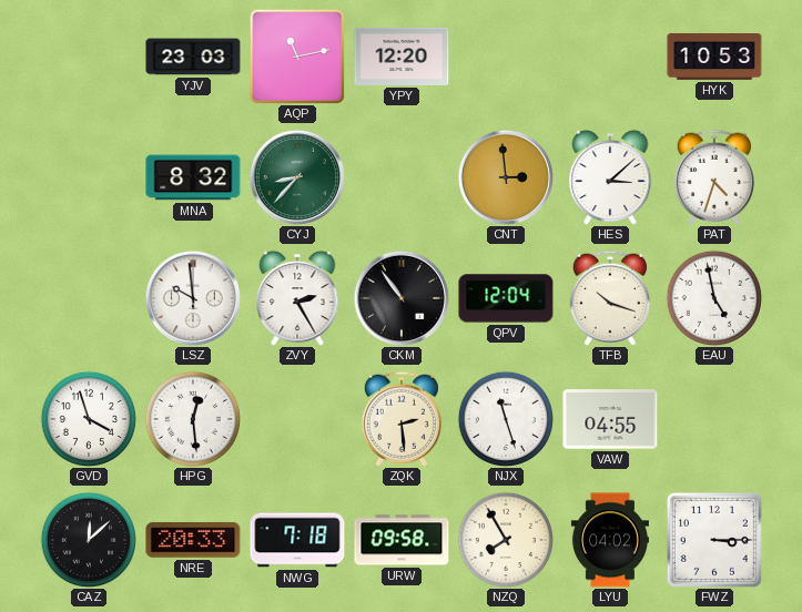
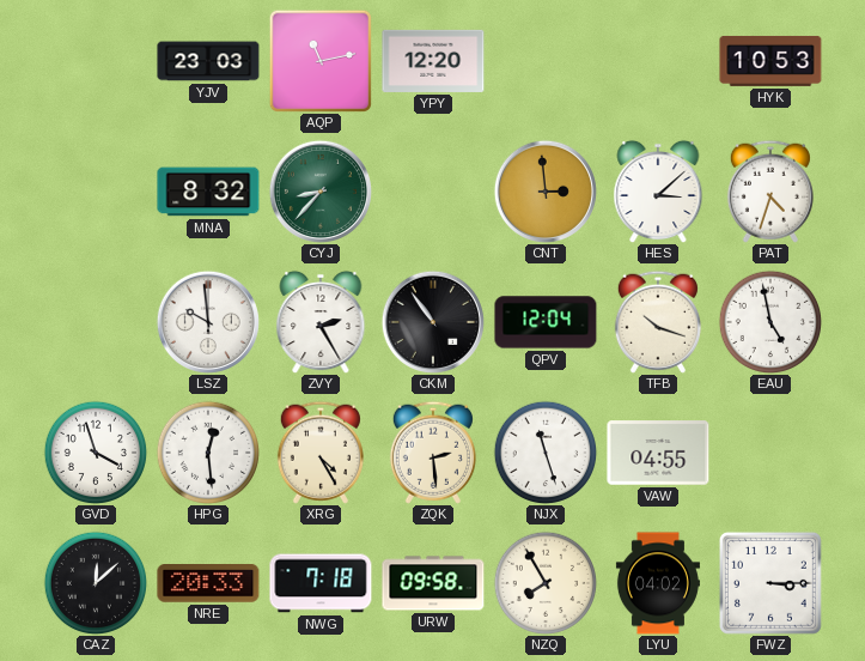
XRG: none -> 4:25
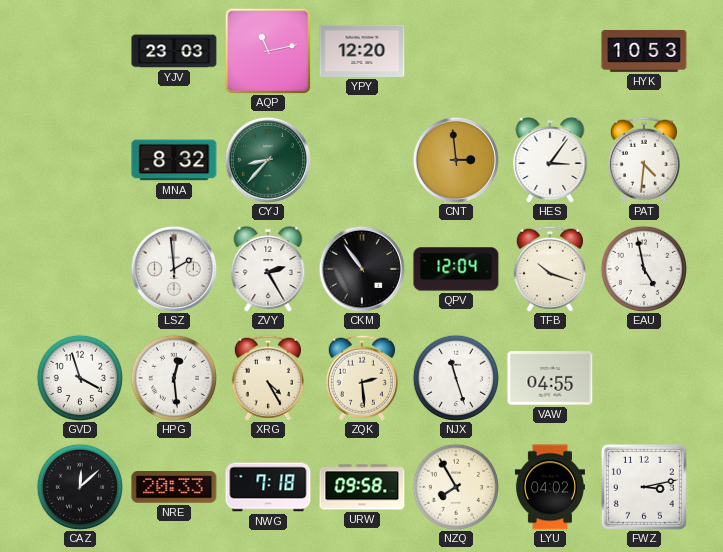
HES: 3:08 -> 3:06
PAT: 4:33 -> 4:31
LSZ: 9:59 -> 1:59
FWZ: 3:15 -> 3:13
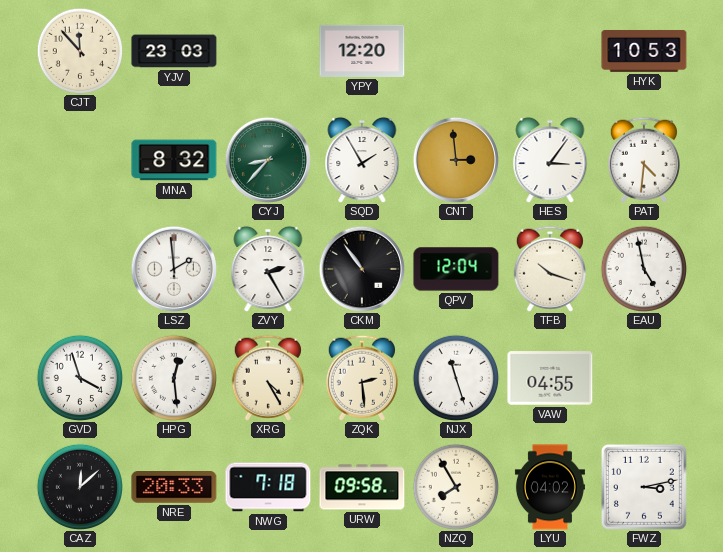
CJT: none -> 11:53
AQP: 11:13 -> none
SQD: none -> 1:55
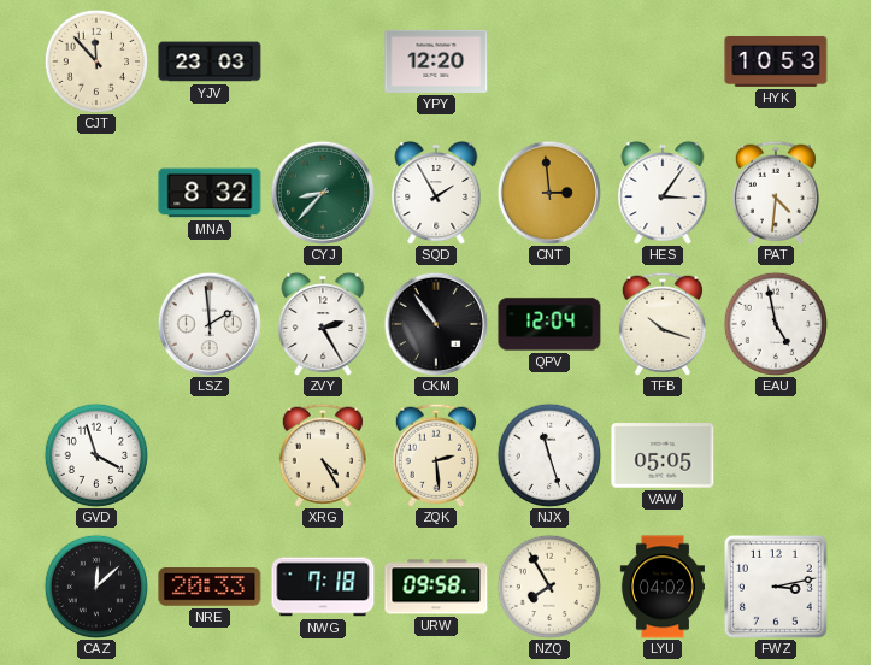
HPG: 12:29 -> none
VAW: 04:55 -> 05:05
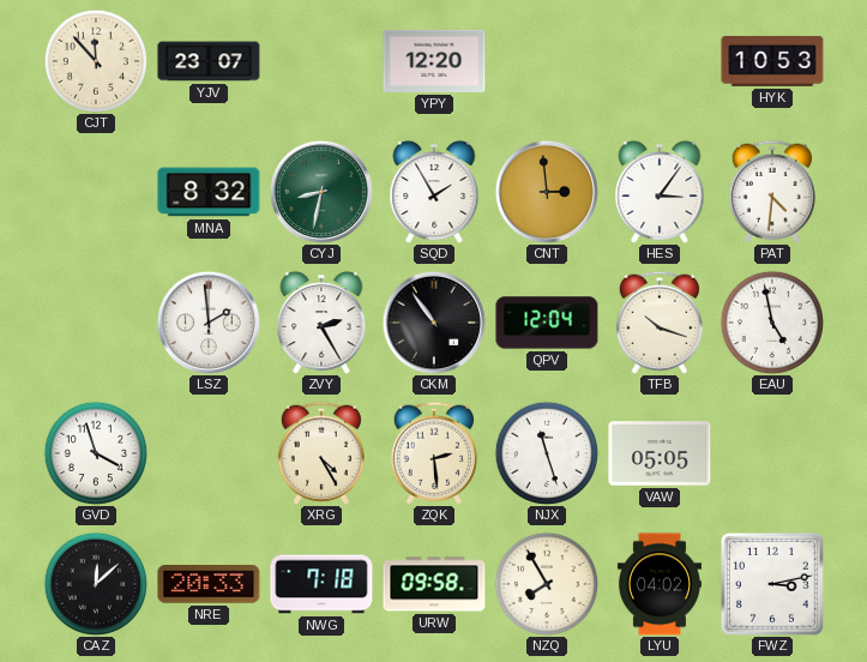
YJV: 23:03 -> 23:07
CYJ: 8:37 -> 8:32
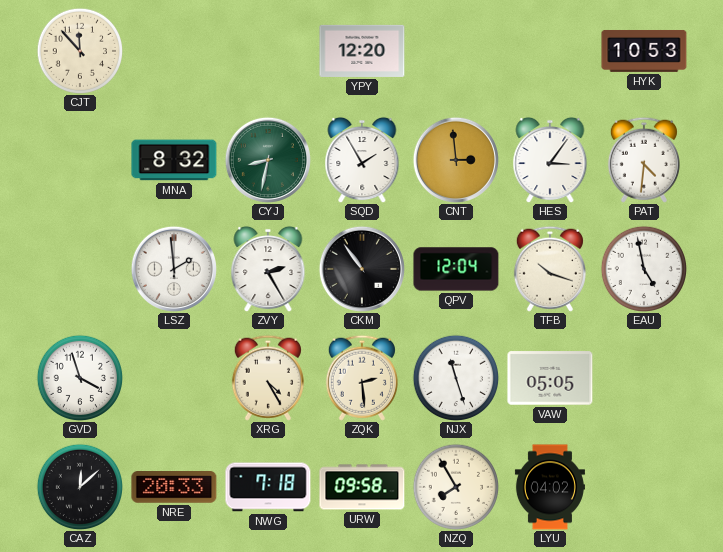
YJV: 23:07 -> none
FWZ: 3:13 -> none
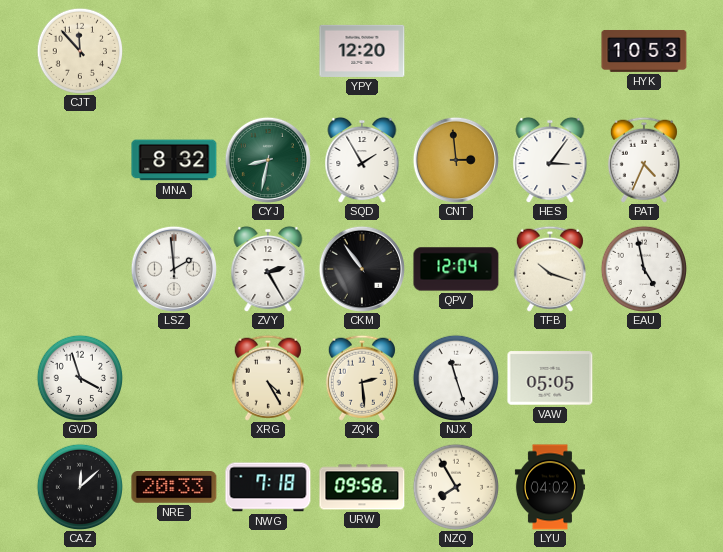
PAT: 4:31 -> 4:34
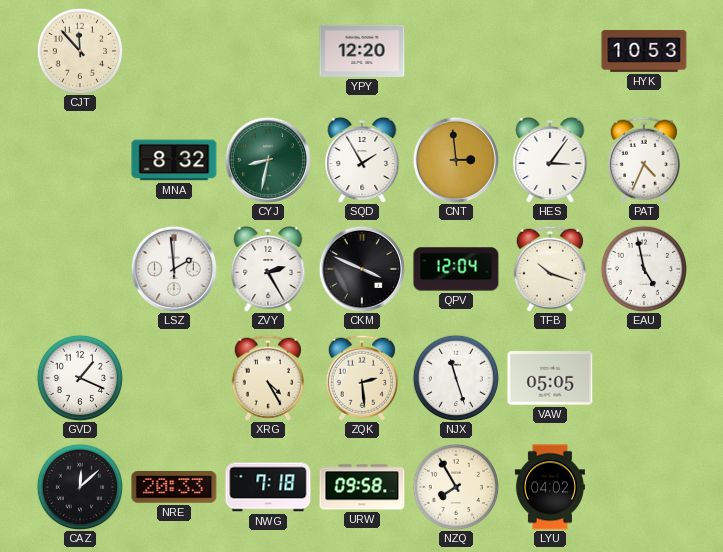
CKM: 10:54 -> 3:49
GVD: 3:57 -> 1:19
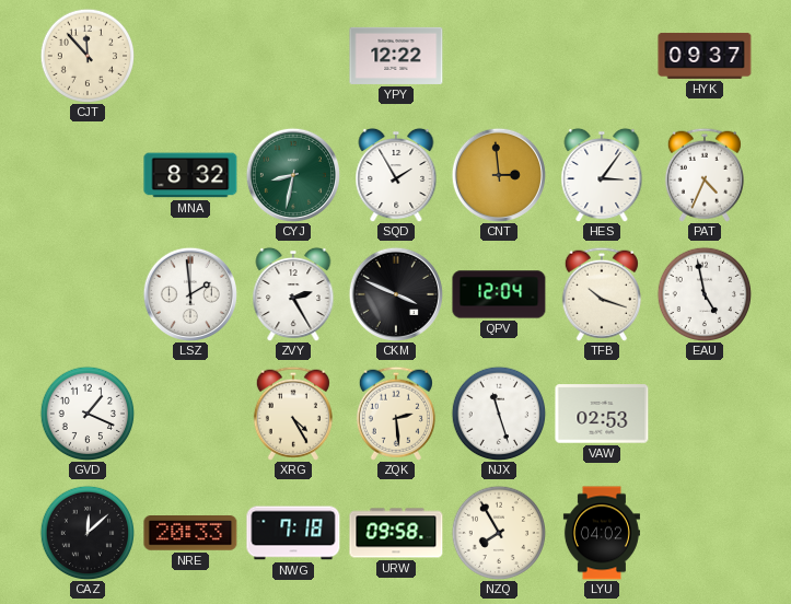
YPY: 12:20 -> 12:22
HYK: 10:53 -> 09:37
VAW: 05:05 -> 02:53
